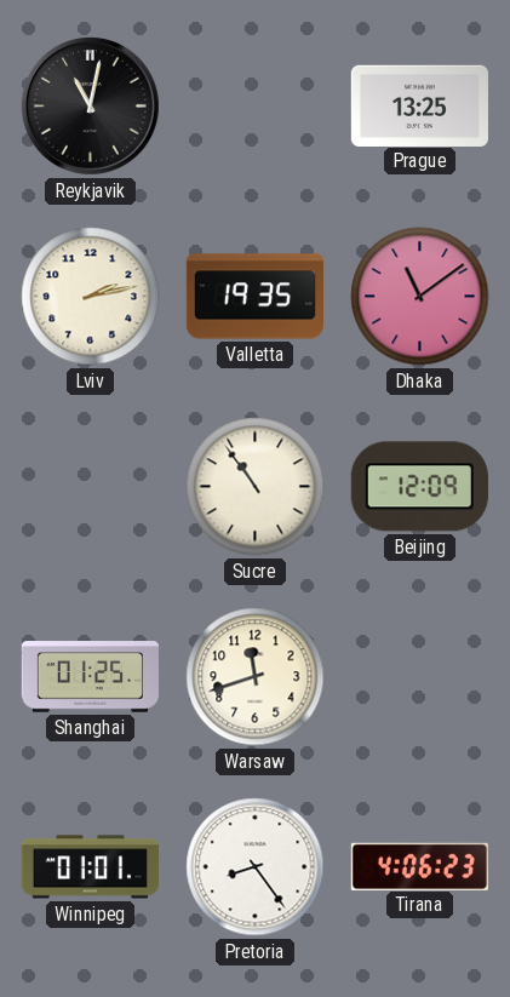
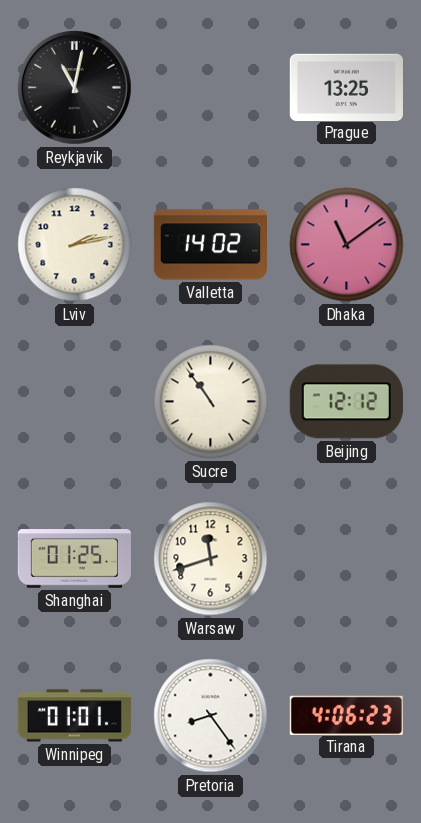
Valletta: 19:35 -> 14:02
Beijing: 12:09 -> 12:12
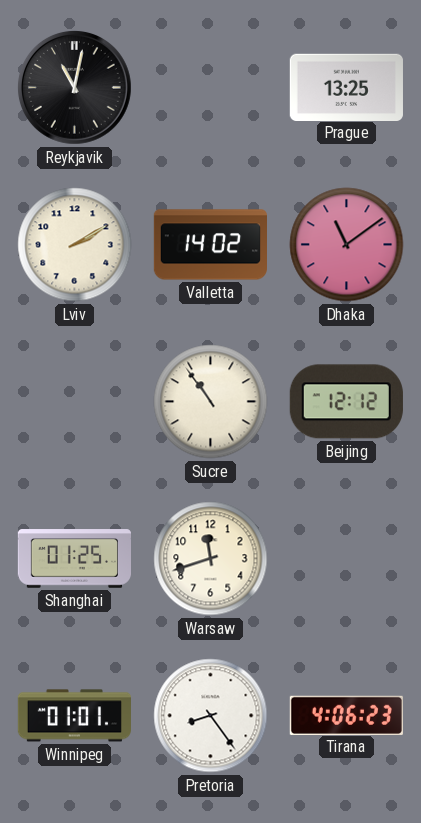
Lviv: 2:13 -> 2:10
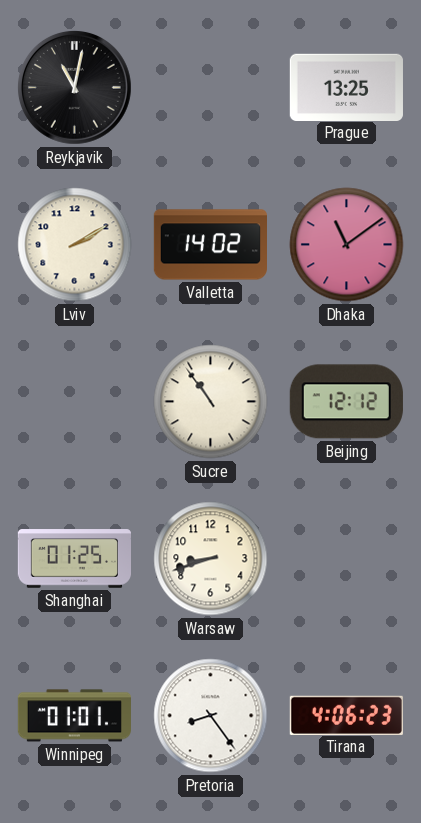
Warsaw: 11:42 -> 8:42
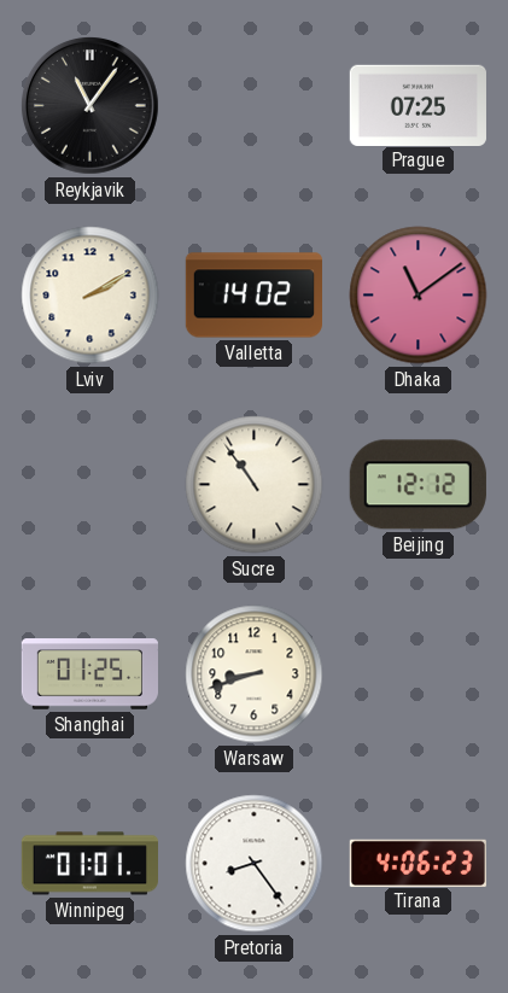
Reykjavik: 11:02 -> 11:06
Prague: 13:25 -> 07:25
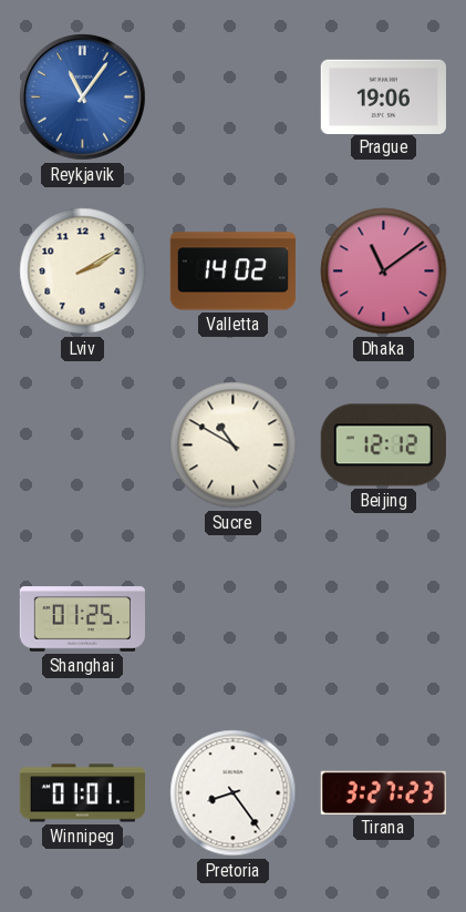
Reykjavik dial: black -> blue
Prague: 07:25 -> 19:06
Sucre: 10:54 -> 10:50
Warsaw: 8:42 -> none
Tirana: 4:06 -> 3:27
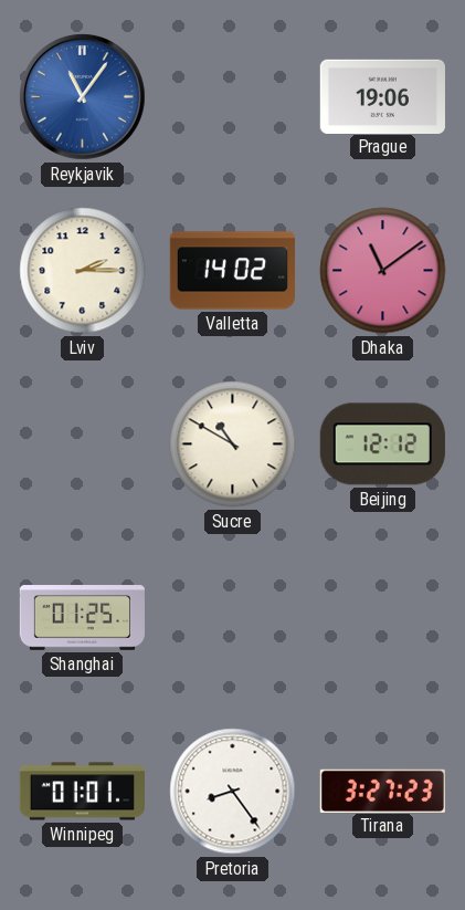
Lviv: 2:10 -> 2:15
